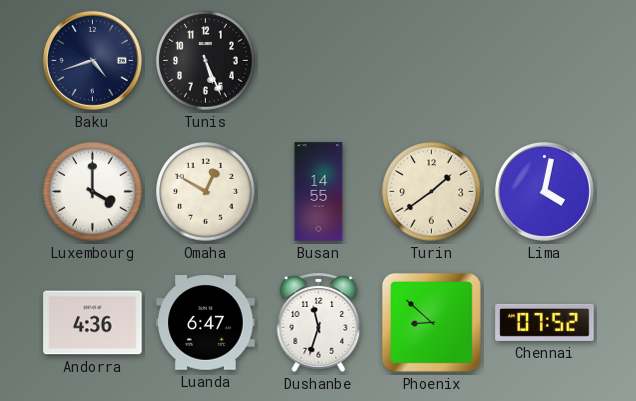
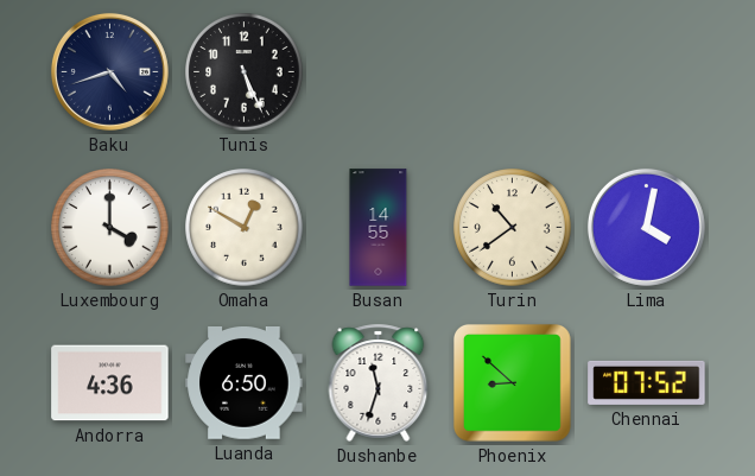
Turin: 1:39 -> 10:39
Luanda: 6:47 -> 6:50
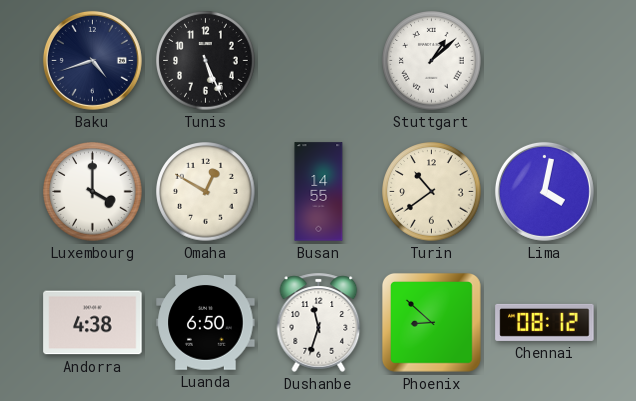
Stuttgart: none -> 1:08
Andorra: 4:36 -> 4:38
Chennai: 07:52 -> 08:12
